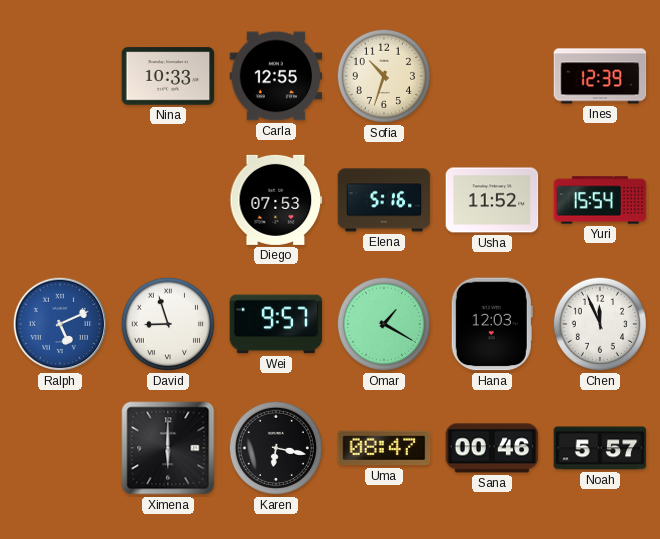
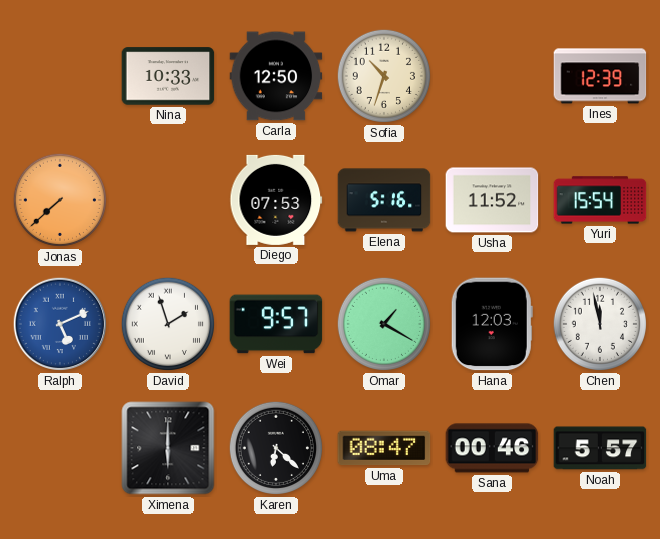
Carla: 12:55 -> 12:50
Jonas: none -> 7:38
David: 8:57 -> 1:57
Chen: 11:56 -> 11:58
Karen: 6:17 -> 6:22
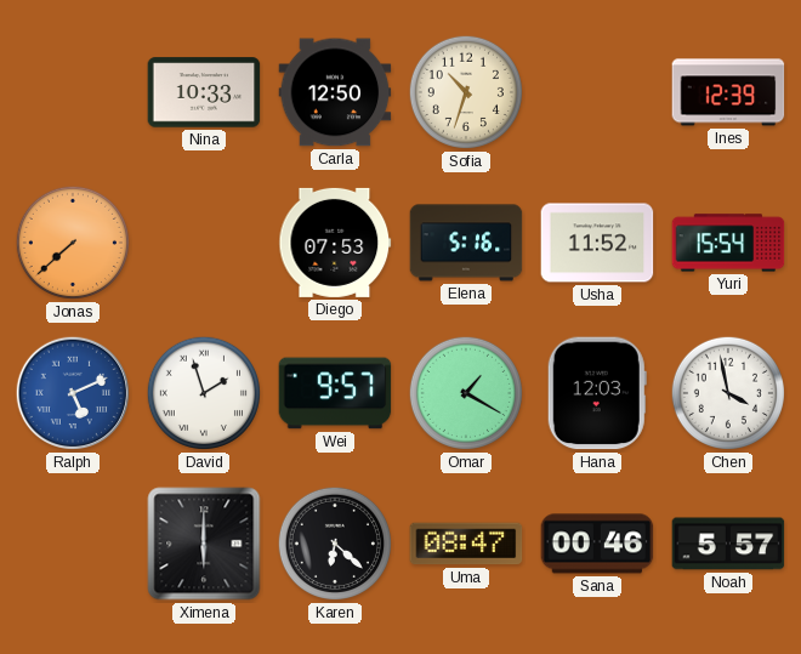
Chen: 11:58 -> 3:58
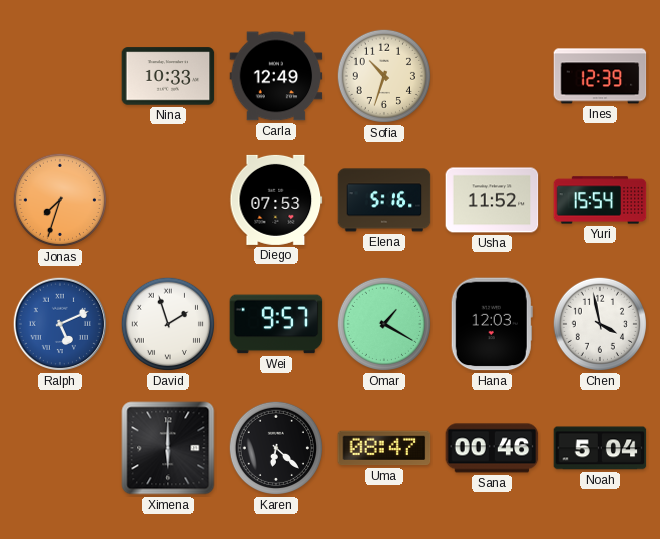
Carla: 12:50 -> 12:49
Jonas: 7:38 -> 7:33
Noah: 5:57 -> 5:04
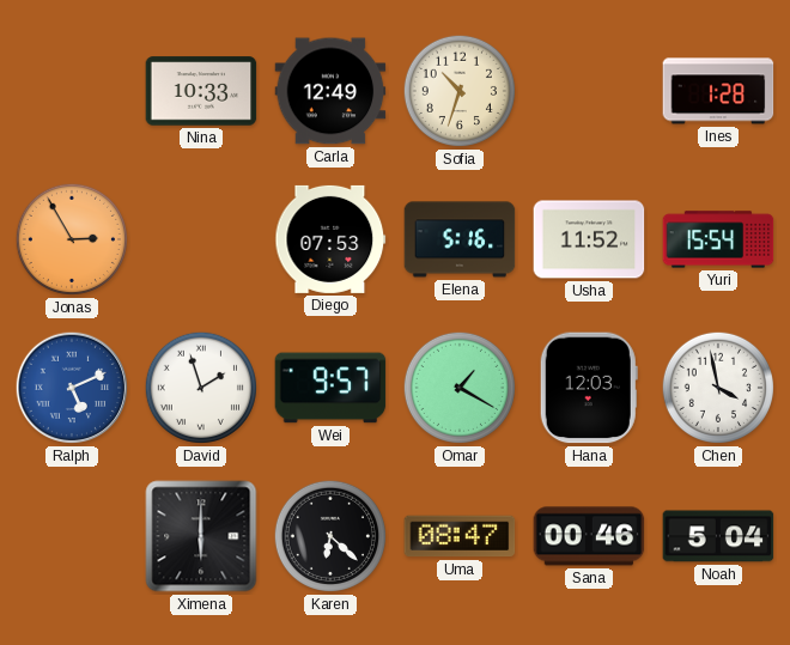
Ines: 12:39 -> 1:28
Jonas: 7:33 -> 2:55
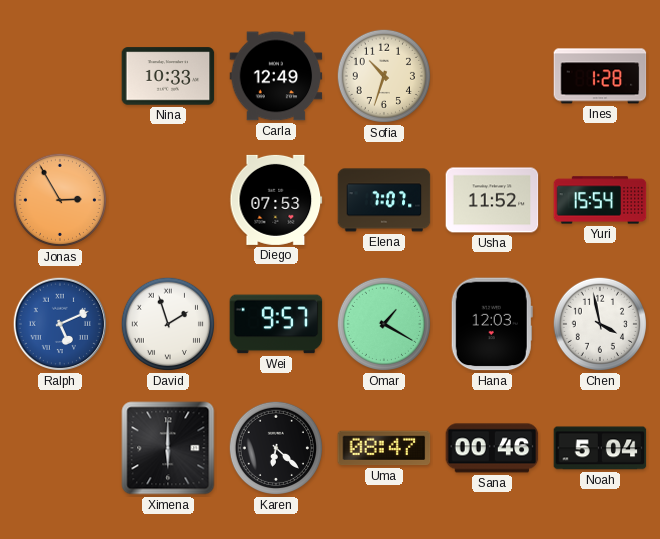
Elena: 5:16 -> 7:07
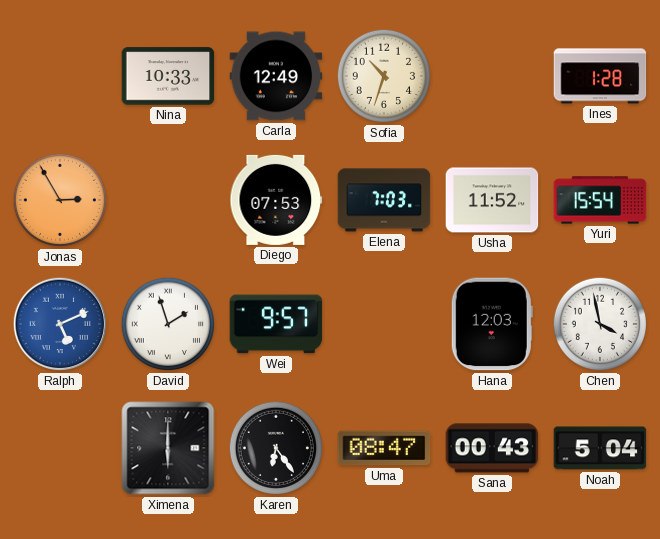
Elena: 7:07 -> 7:03
Omar: 1:20 -> none
Karen: 6:22 -> 6:24
Sana: 00:46 -> 00:43
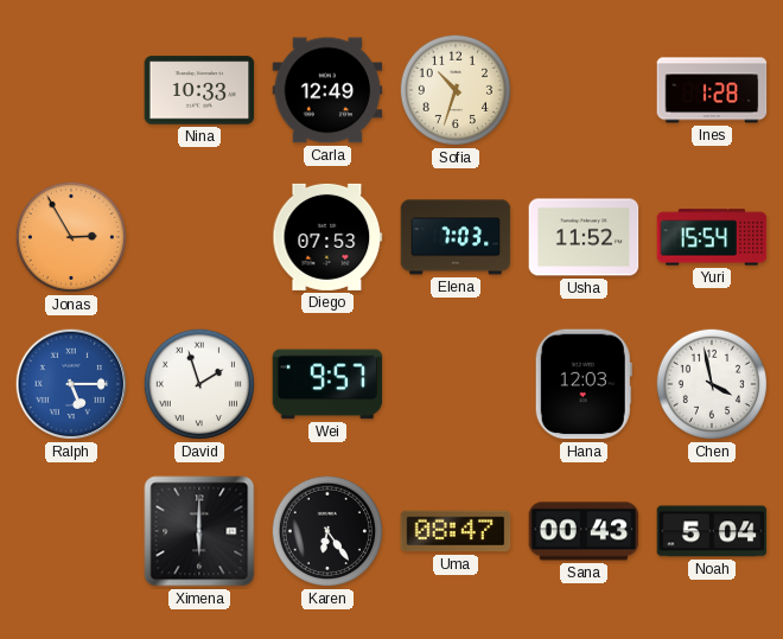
Ralph: 5:11 -> 5:15
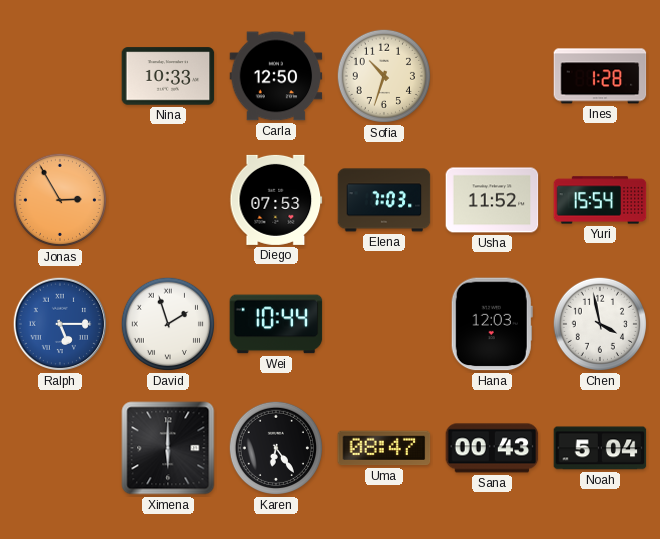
Carla: 12:49 -> 12:50
Wei: 9:57 -> 10:44
